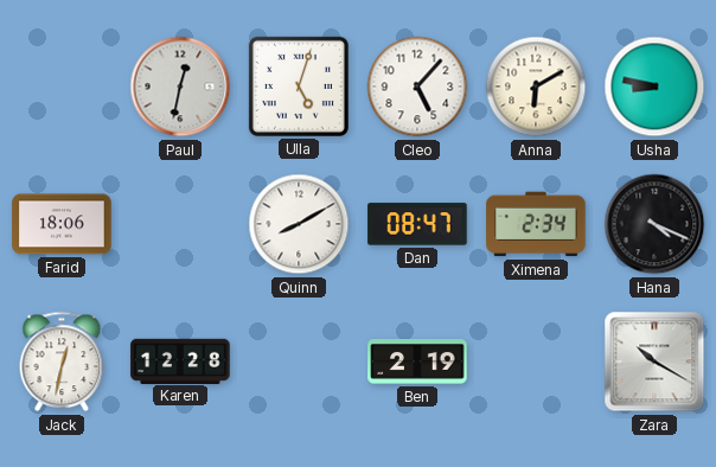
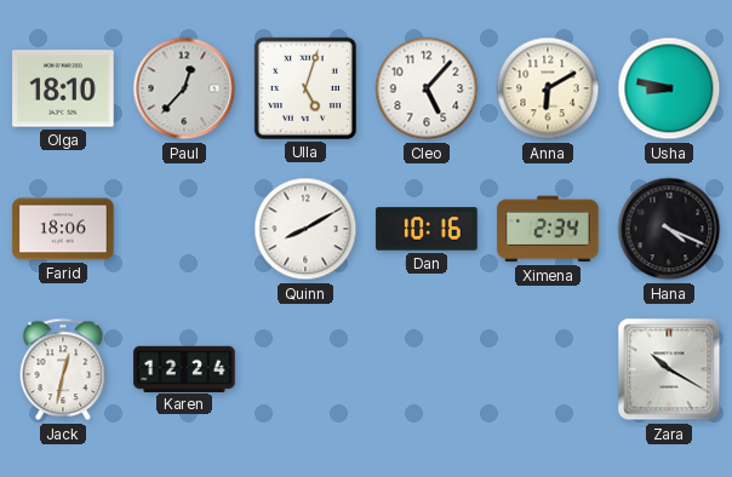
Olga: none -> 18:10
Paul: 12:32 -> 12:37
Dan: 08:47 -> 10:16
Karen: 12:28 -> 12:24
Ben: 2:19 -> none
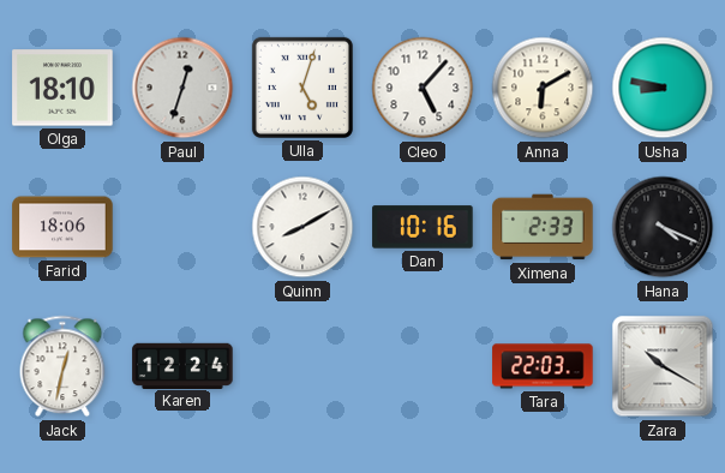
Paul: 12:37 -> 12:33
Ximena: 2:34 -> 2:33
Tara: none -> 22:03
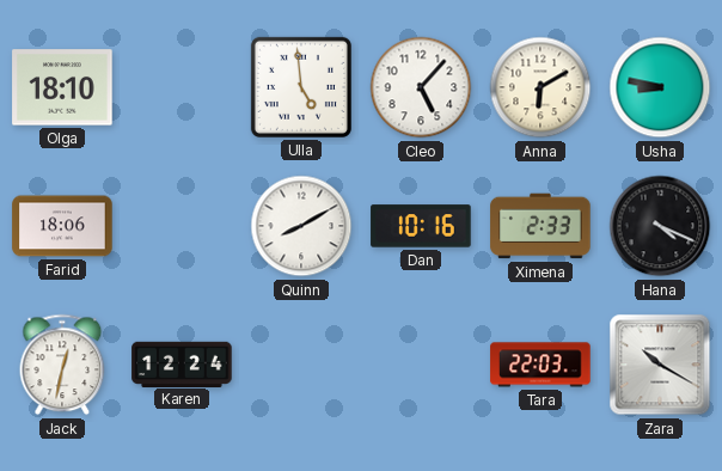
Paul: 12:33 -> none
Ulla: 5:03 -> 4:59
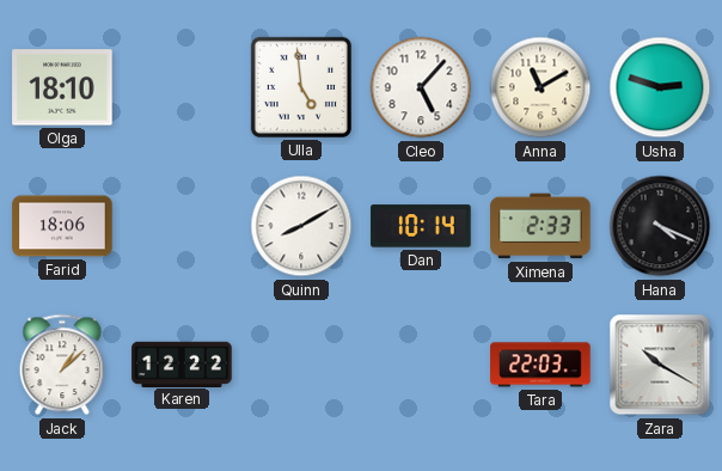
Anna: 6:10 -> 11:10
Usha: 8:47 -> 2:48
Dan: 10:16 -> 10:14
Jack: 12:32 -> 1:08
Karen: 12:24 -> 12:22
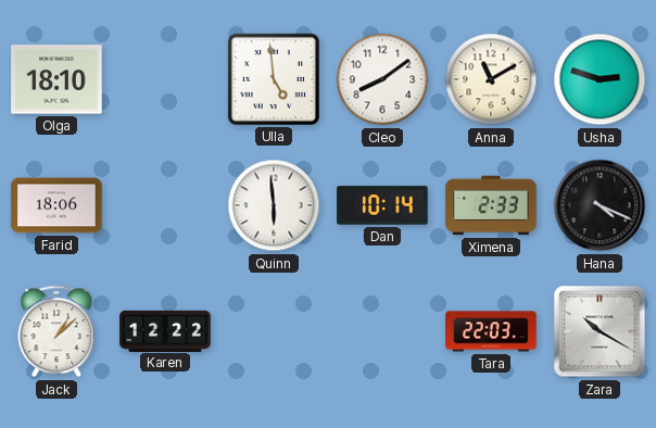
Cleo: 5:07 -> 8:09
Quinn: 8:10 -> 5:59
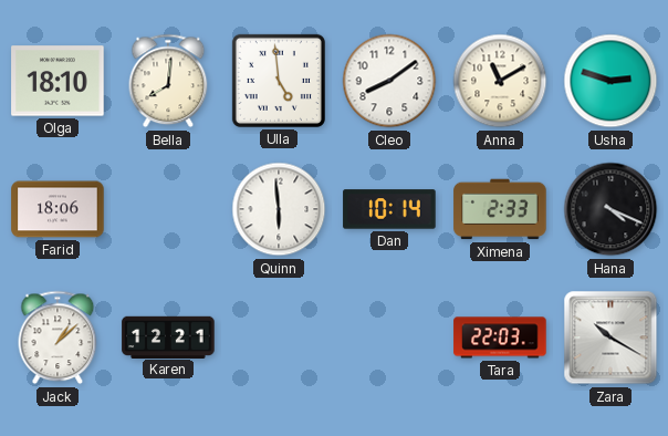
Bella: none -> 8:01
Karen: 12:22 -> 12:21
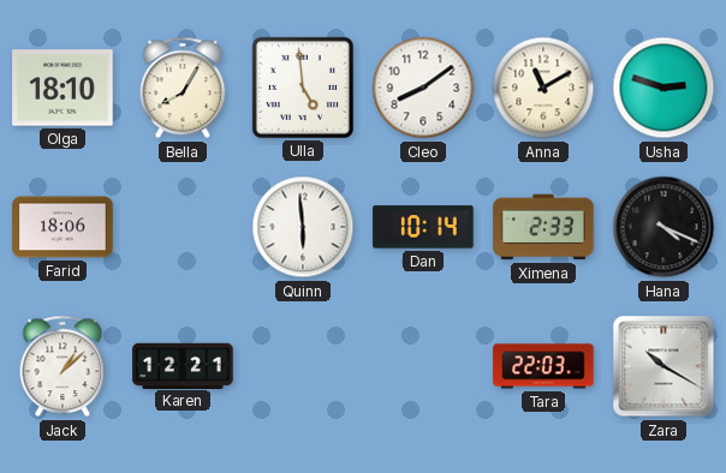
Bella: 8:01 -> 8:05
